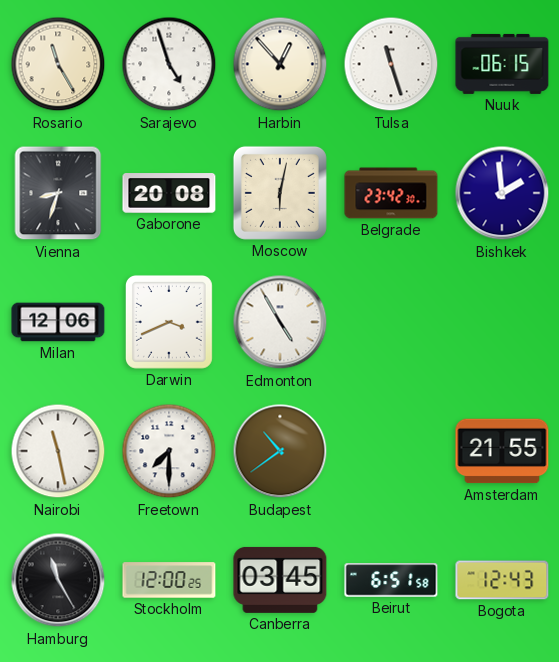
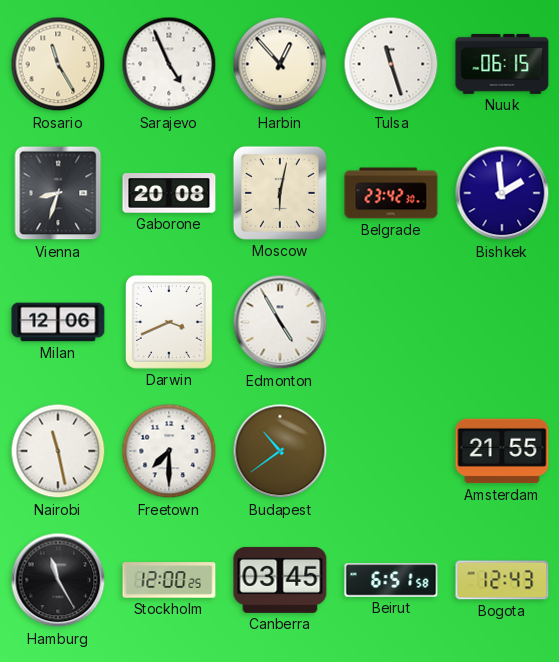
Sarajevo: 4:57 -> 4:56
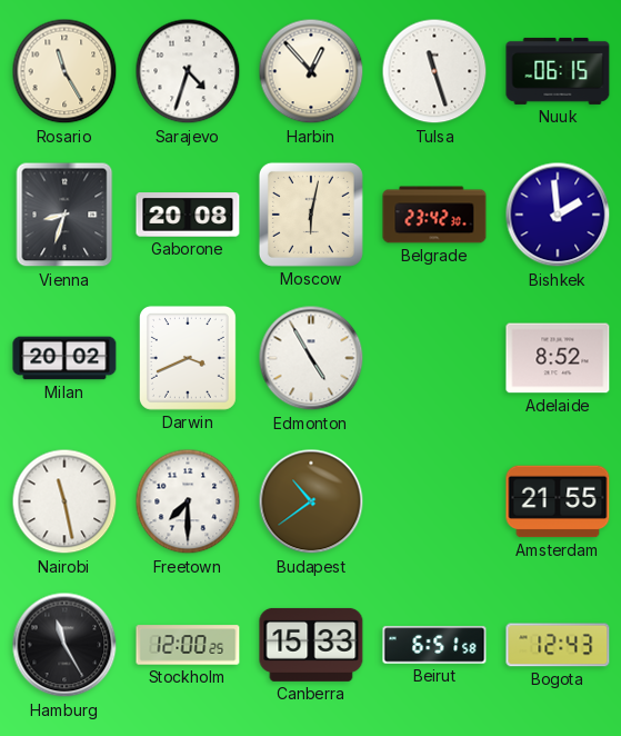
Sarajevo: 4:56 -> 4:33
Milan: 12:06 -> 20:02
Adelaide: none -> 8:52
Canberra: 03:45 -> 15:33
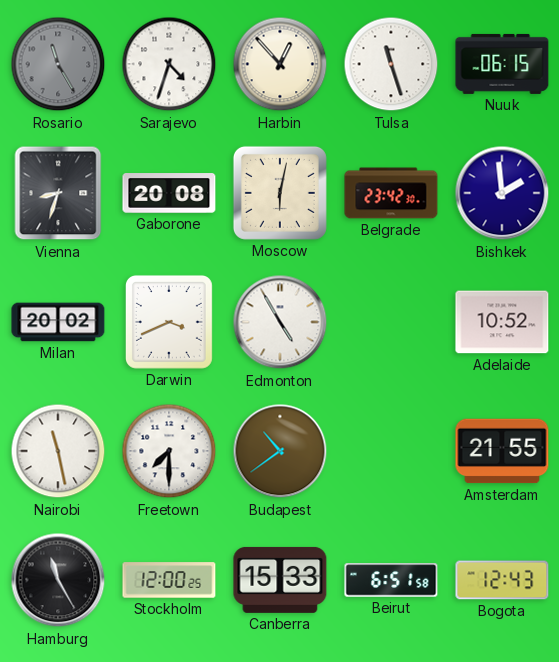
Rosario dial: cream -> grey
Adelaide: 8:52 -> 10:52
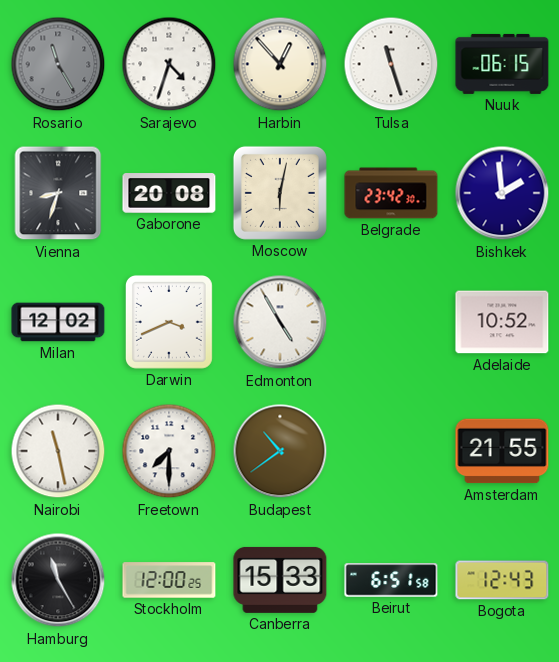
Milan: 20:02 -> 12:02
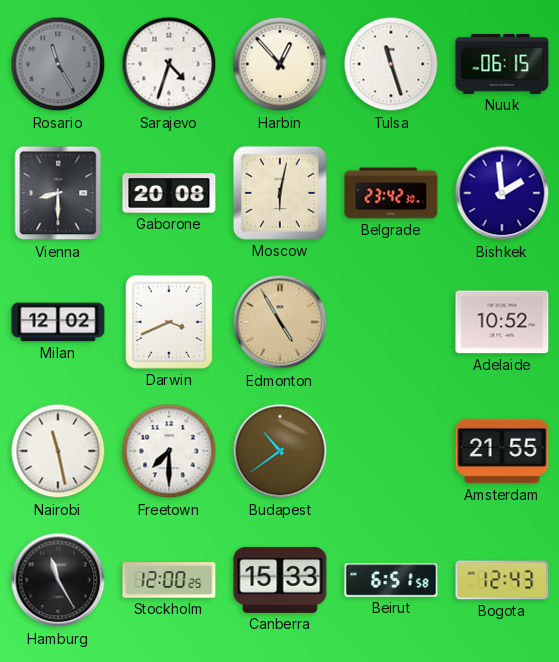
Vienna: 8:33 -> 8:30
Edmonton dial: white -> champagne
